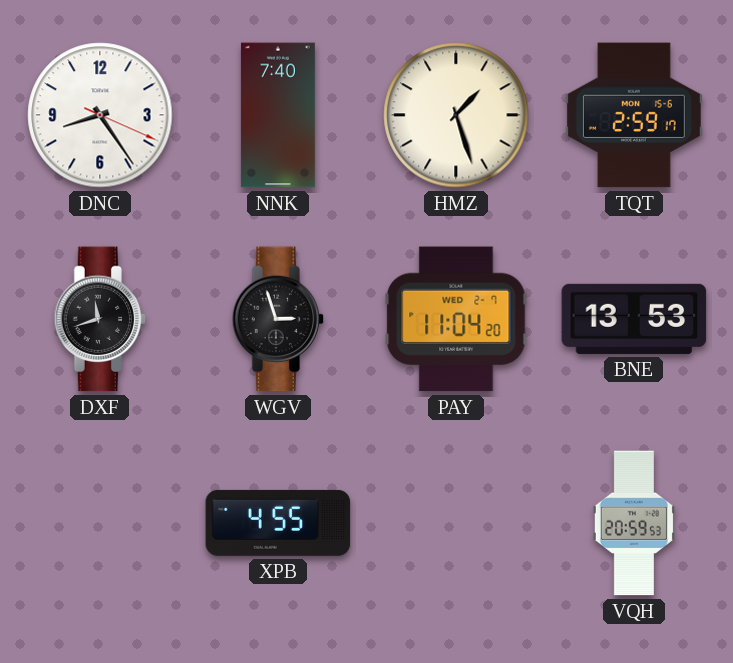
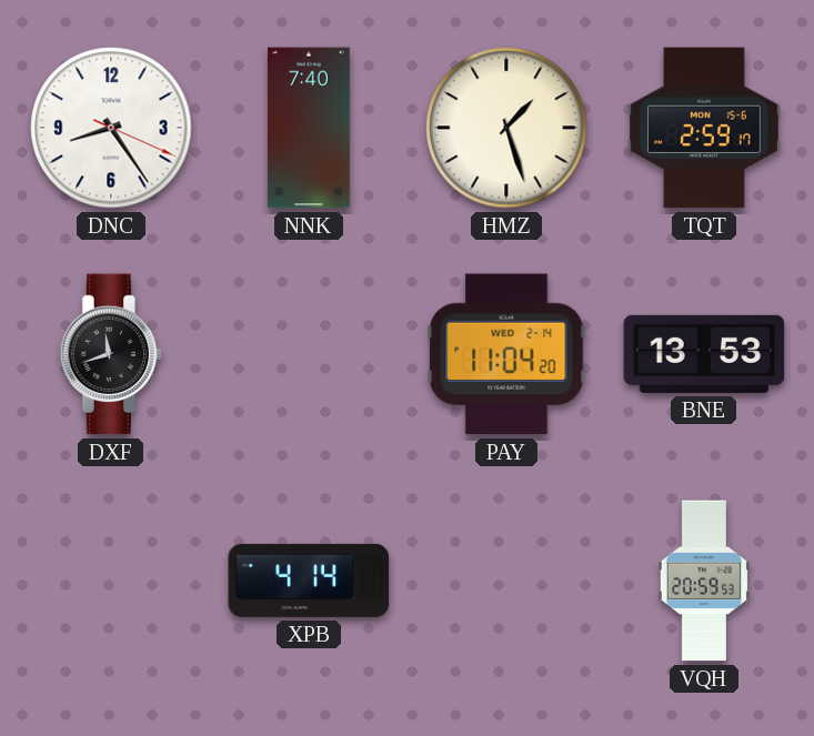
WGV: 2:57 -> none
PAY date: WED 2-7 -> WED 2-14
XPB: 4:55 -> 4:14
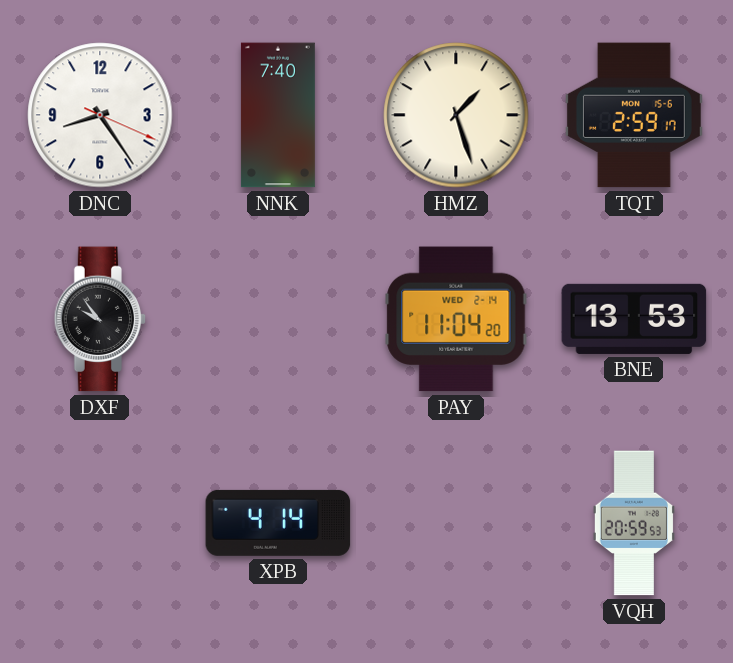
DXF: 11:42 -> 9:54
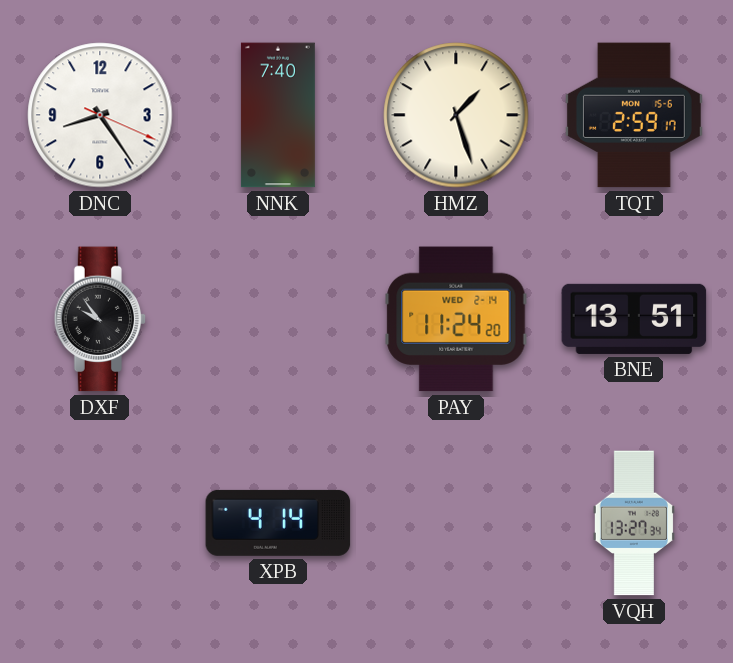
PAY: 11:04 -> 11:24
BNE: 13:53 -> 13:51
VQH: 20:59 -> 13:27
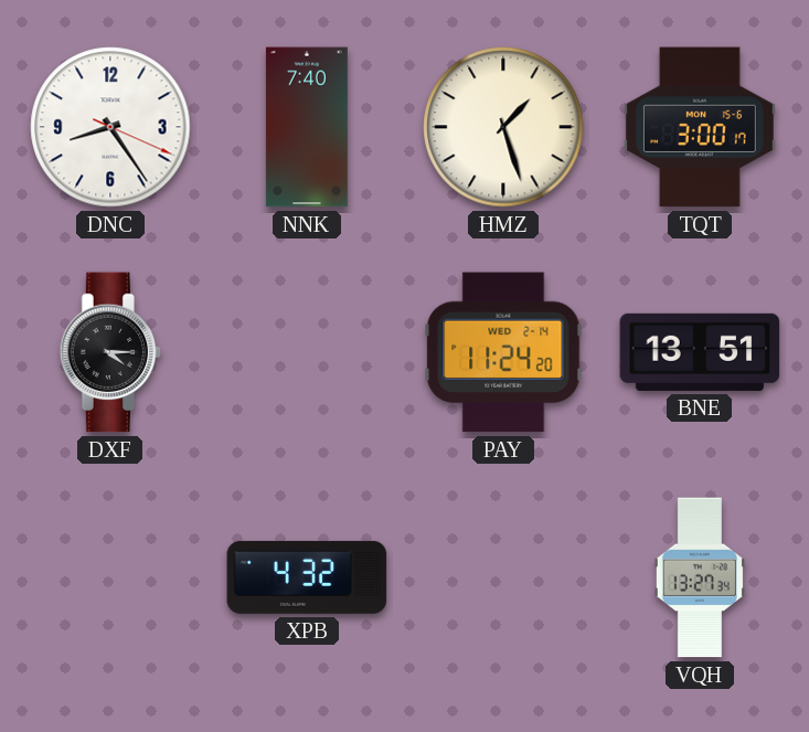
TQT: 2:59 -> 3:00
DXF: 9:54 -> 4:15
XPB: 4:14 -> 4:32
